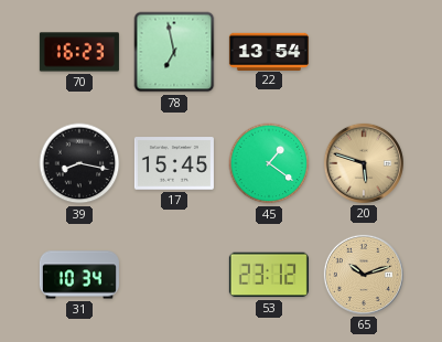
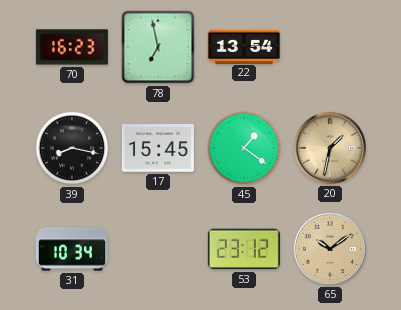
20: 5:48 -> 1:32
65: 10:12 -> 10:09
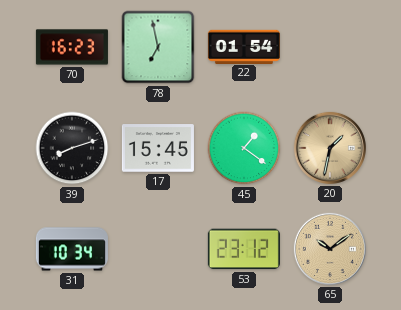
22: 13:54 -> 01:54
39: 8:17 -> 8:12
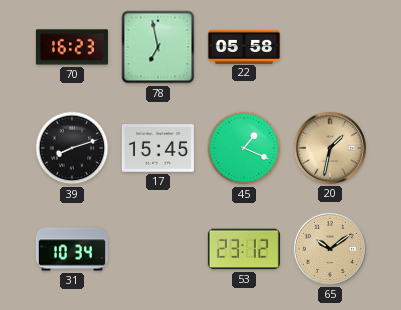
22: 01:54 -> 05:58
45: 1:21 -> 1:19
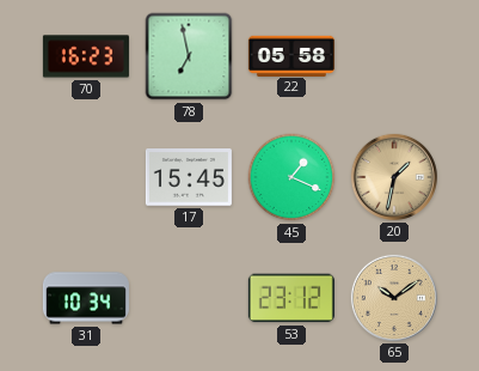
39: 8:12 -> none
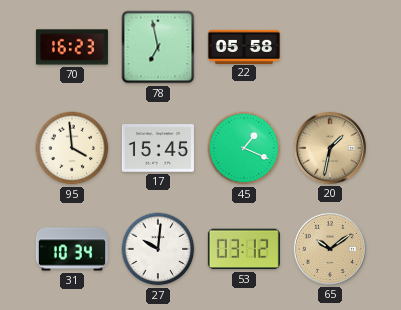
95: none -> 3:59
27: none -> 10:01
53: 23:12 -> 03:12
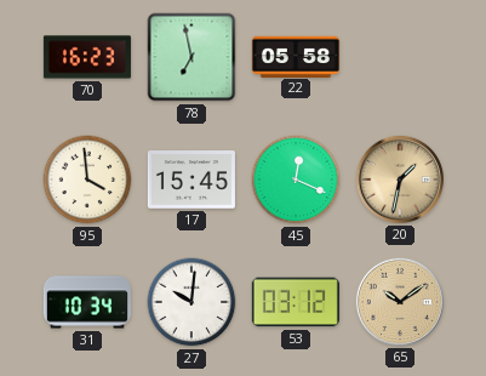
45: 1:19 -> 12:19
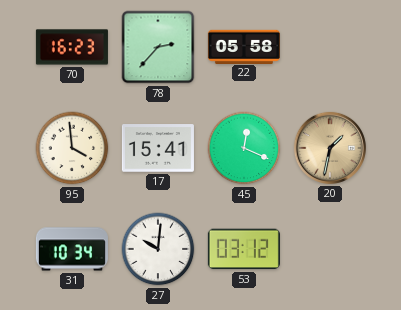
78: 6:58 -> 2:37
17: 15:45 -> 15:41
65: 10:09 -> none
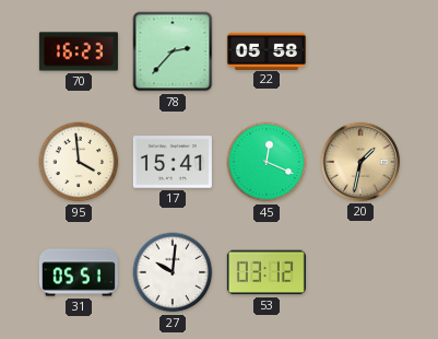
31: 10:34 -> 05:51
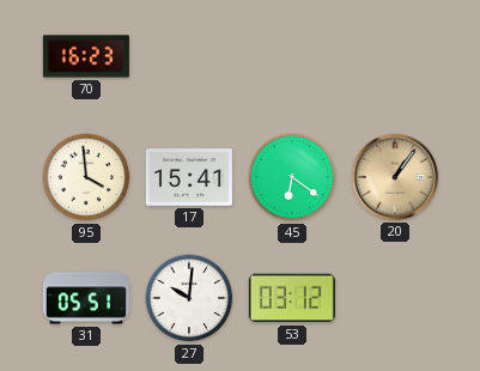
78: 2:37 -> none
22: 05:58 -> none
45: 12:19 -> 6:21
20: 1:32 -> 1:06
